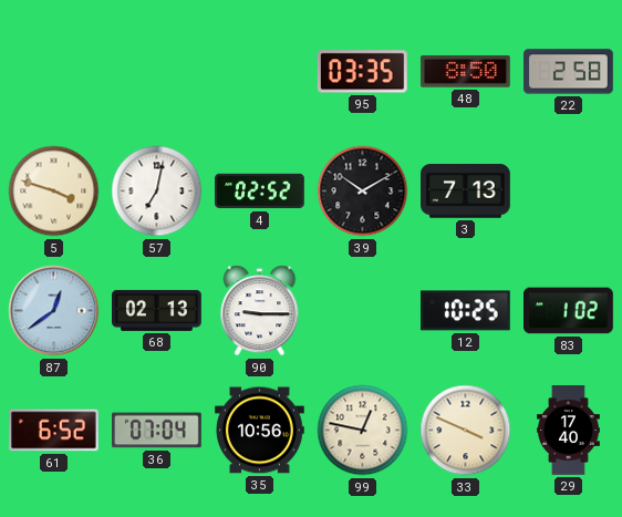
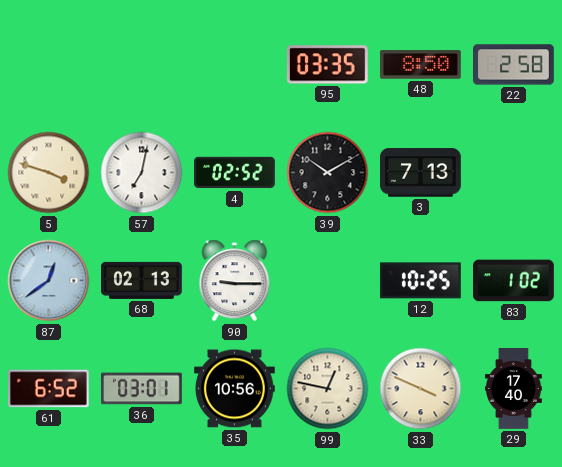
36: 07:04 -> 03:01
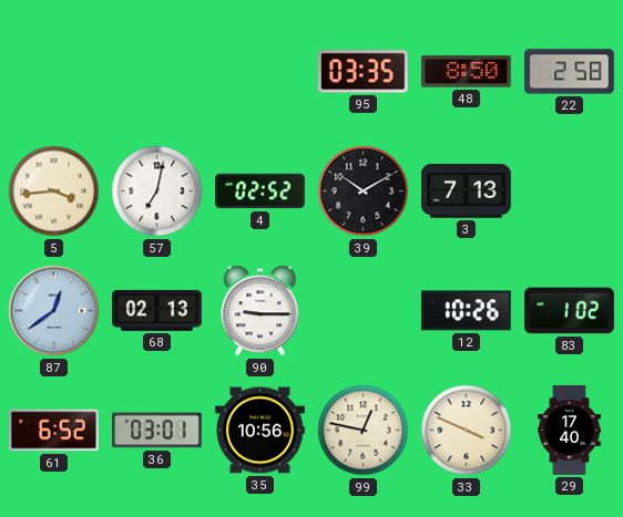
5: 3:48 -> 3:44
12: 10:25 -> 10:26
